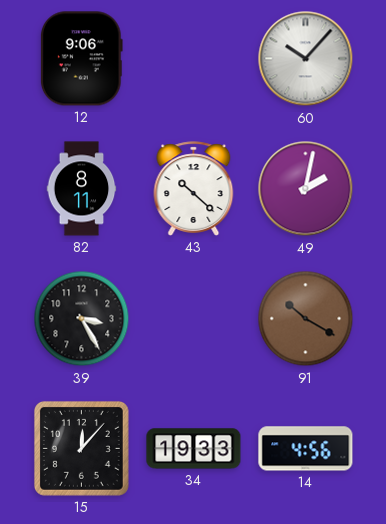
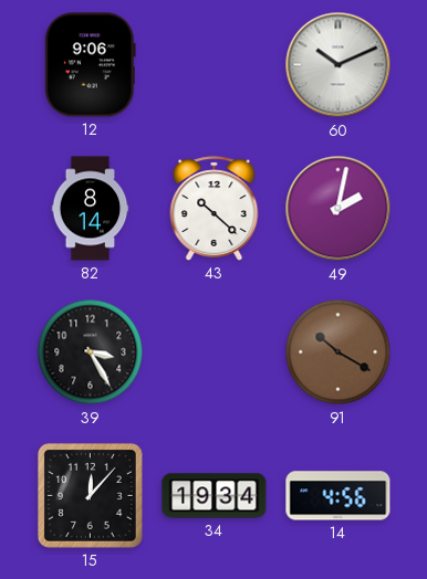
60: 10:07 -> 10:11
82: 8:11 -> 8:14
34: 19:33 -> 19:34
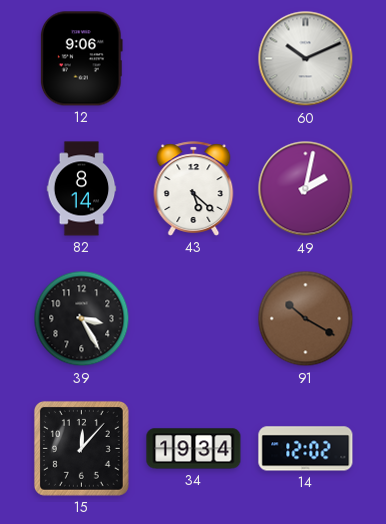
43: 10:22 -> 5:22
14: 4:56 -> 12:02
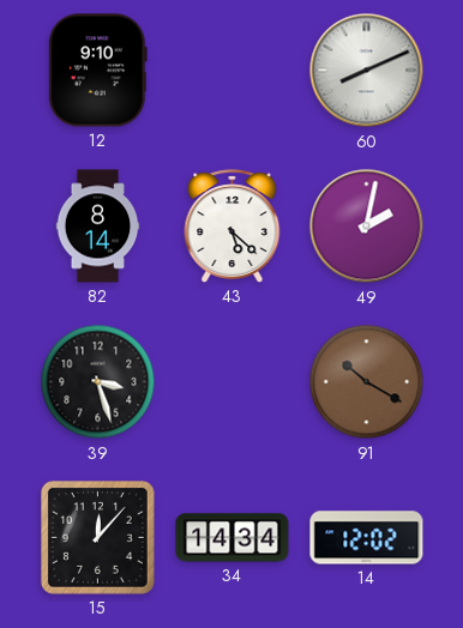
12: 9:06 -> 9:10
60: 10:11 -> 8:11
39: 3:25 -> 3:27
34: 19:34 -> 14:34
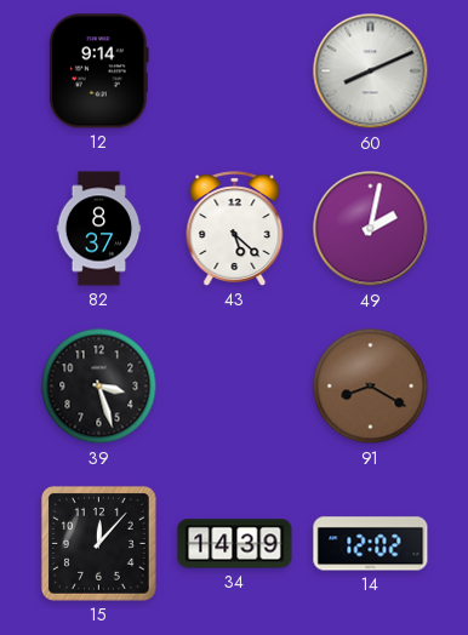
12: 9:10 -> 9:14
82: 8:14 -> 8:37
91: 10:20 -> 8:20
34: 14:34 -> 14:39
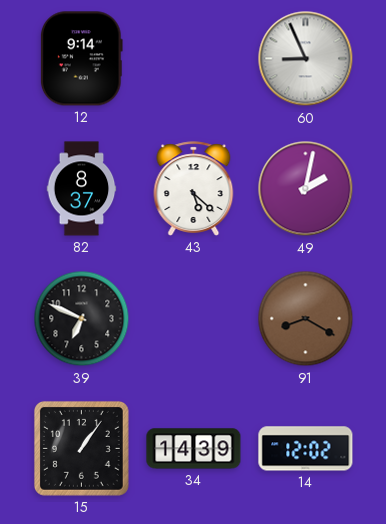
60: 8:11 -> 8:56
39: 3:27 -> 6:49
15: 12:07 -> 1:06
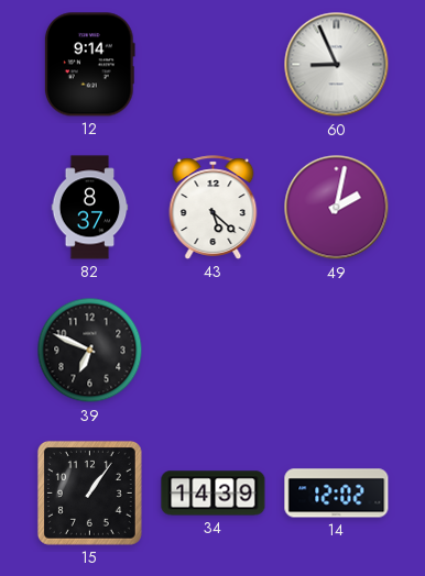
91: 8:20 -> none
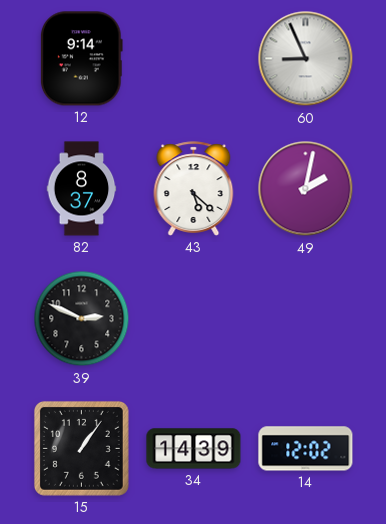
39: 6:49 -> 2:49
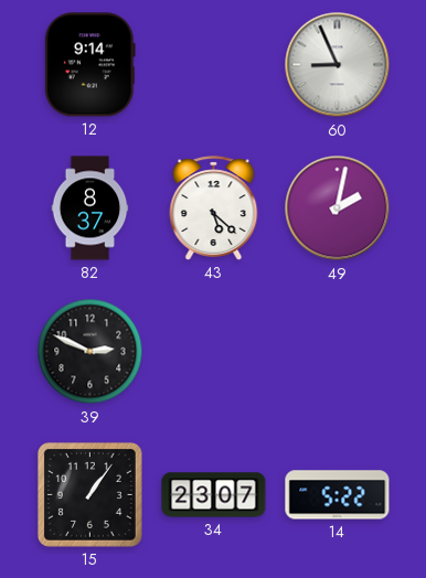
34: 14:39 -> 23:07
14: 12:02 -> 5:22
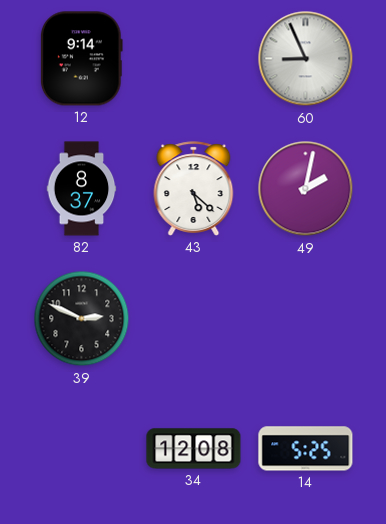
15: 1:06 -> none
34: 23:07 -> 12:08
14: 5:22 -> 5:25
